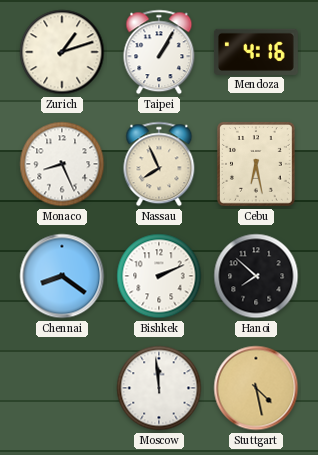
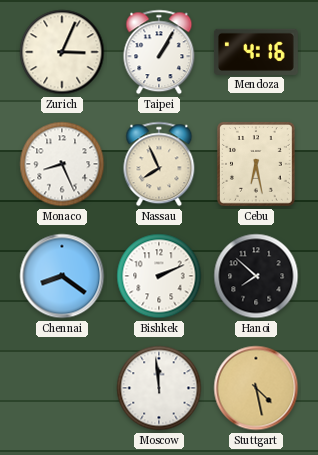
Zurich: 1:12 -> 3:04
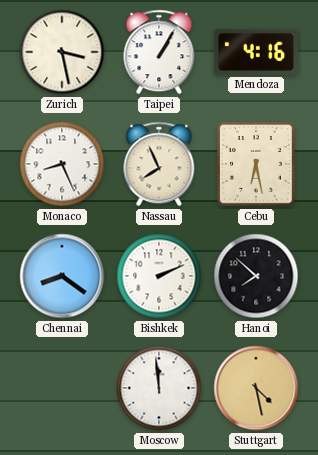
Zurich: 3:04 -> 3:28
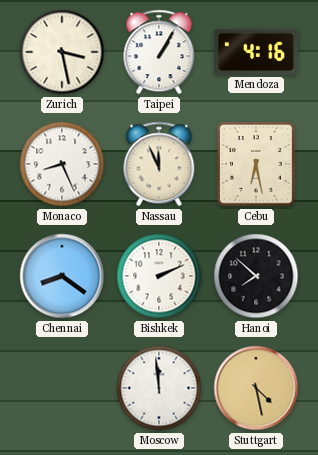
Nassau: 7:56 -> 11:56
